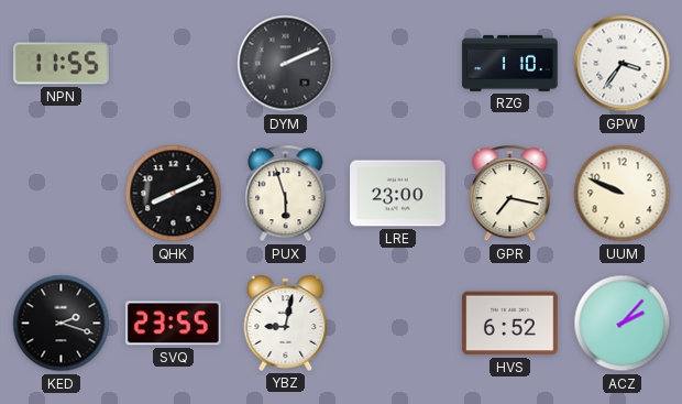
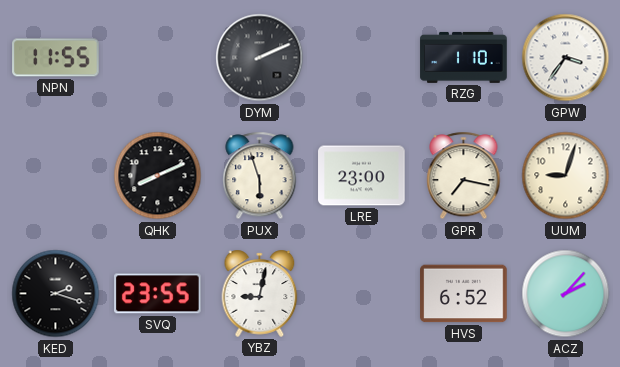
UUM: 9:49 -> 9:03
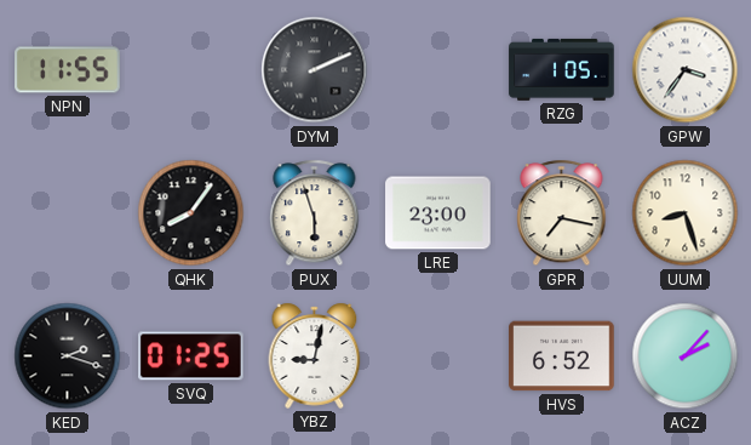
RZG: 1:10 -> 1:05
QHK: 8:11 -> 8:06
UUM: 9:03 -> 8:27
SVQ: 23:55 -> 01:25
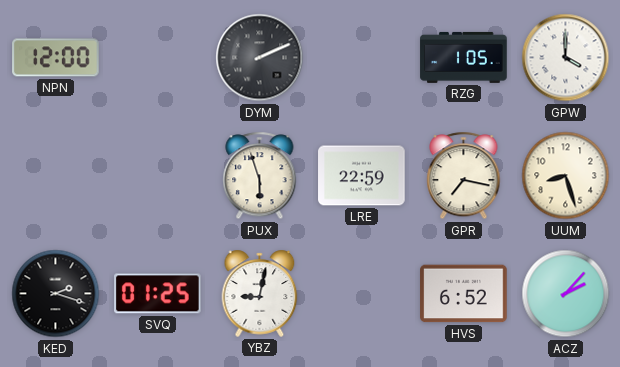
NPN: 11:55 -> 12:00
GPW: 3:36 -> 4:00
QHK: 8:06 -> none
LRE: 23:00 -> 22:59
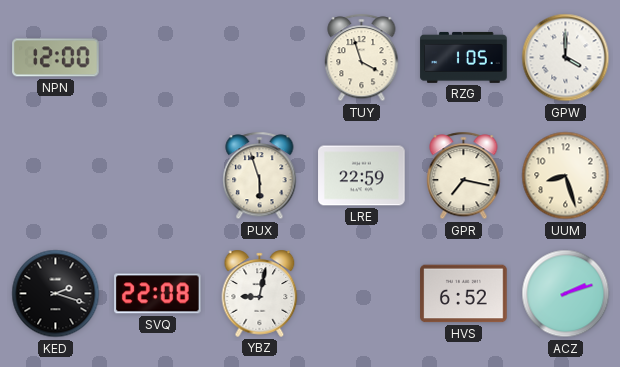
DYM: 2:11 -> none
TUY: none -> 3:57
SVQ: 01:25 -> 22:08
ACZ: 2:07 -> 2:12
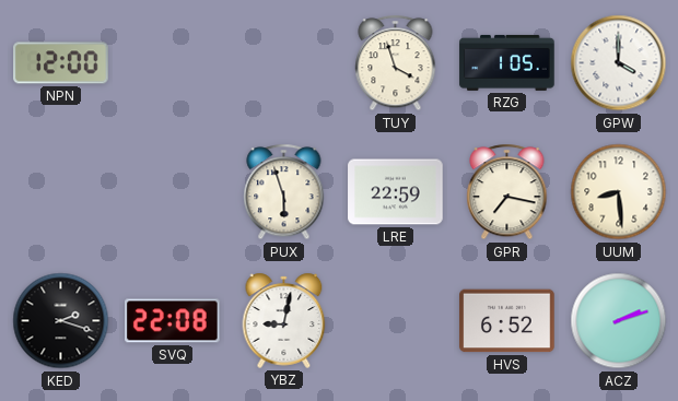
UUM: 8:27 -> 8:29
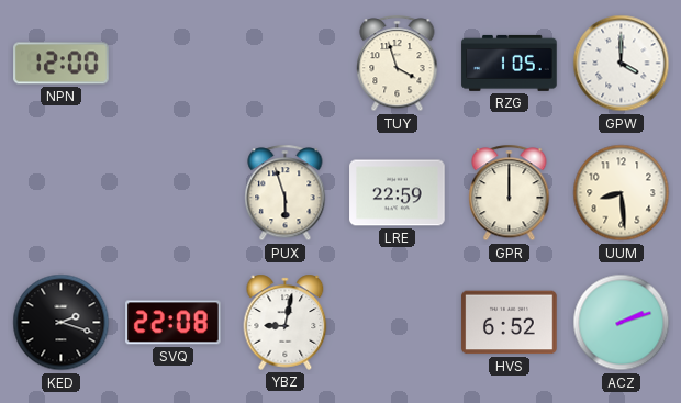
GPR: 7:17 -> 12:00
